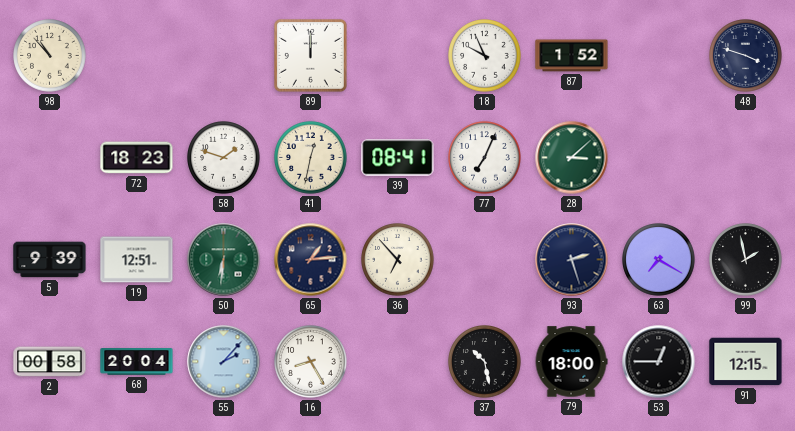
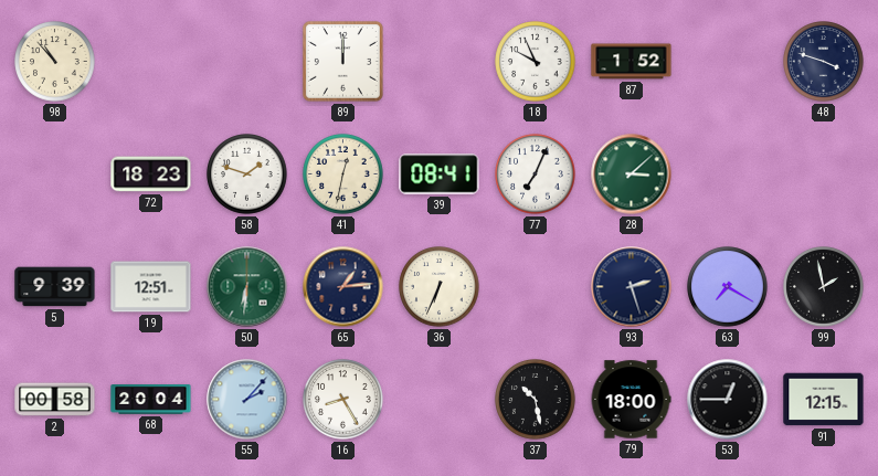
36: 6:53 -> 6:34
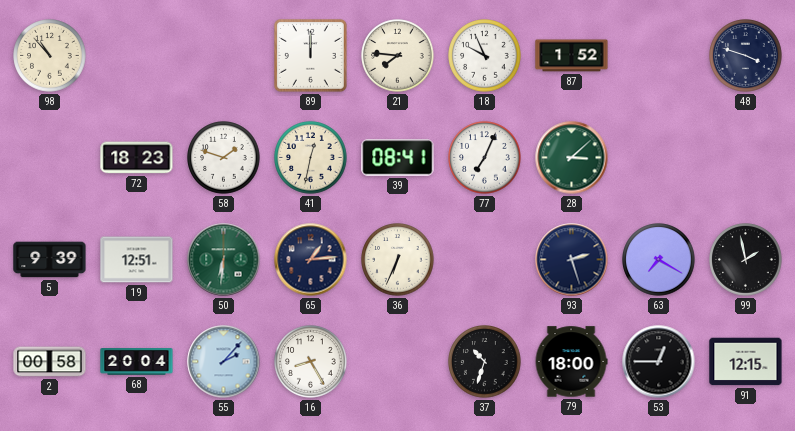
21: none -> 7:46
37: 10:28 -> 10:33
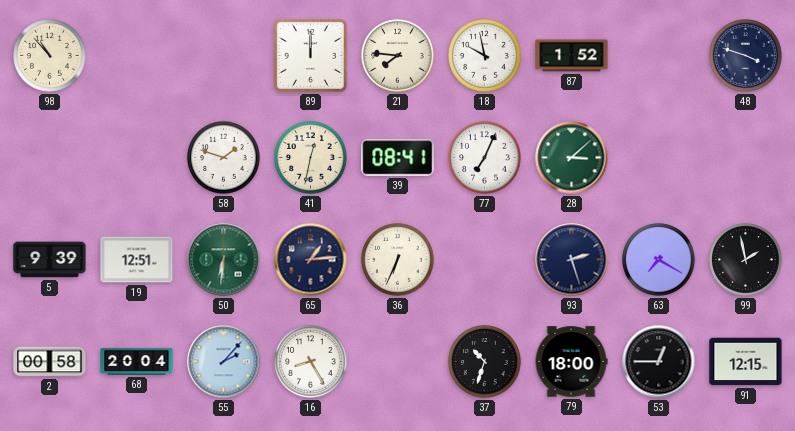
18: 9:56 -> 9:58
72: 18:23 -> none
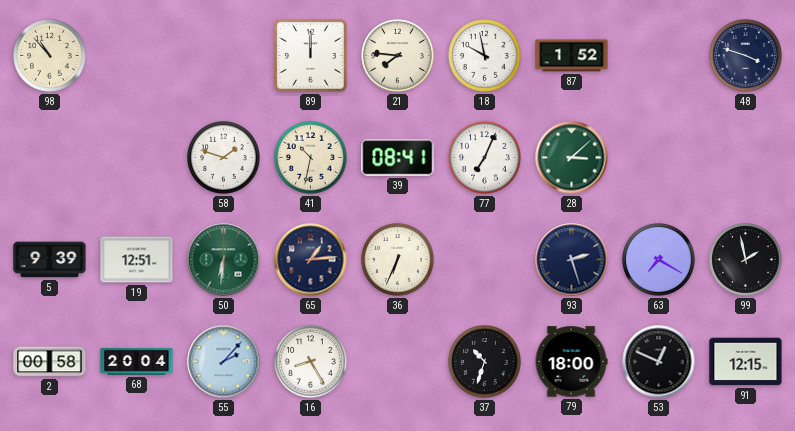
41: 12:32 -> 10:32
53: 12:45 -> 12:49
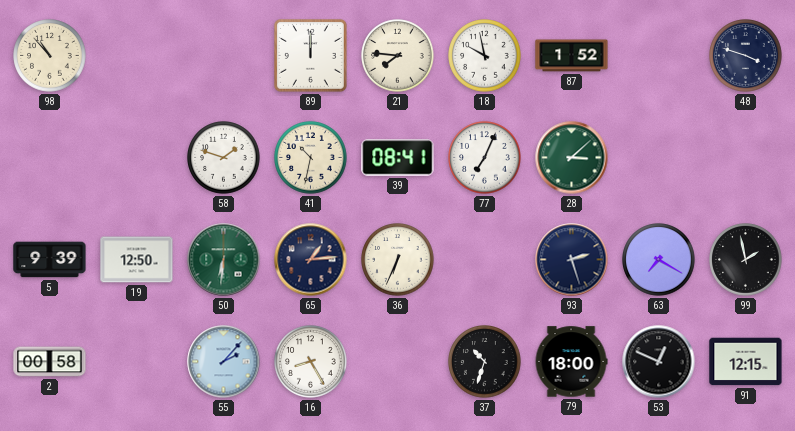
19: 12:51 -> 12:50
68: 20:04 -> none
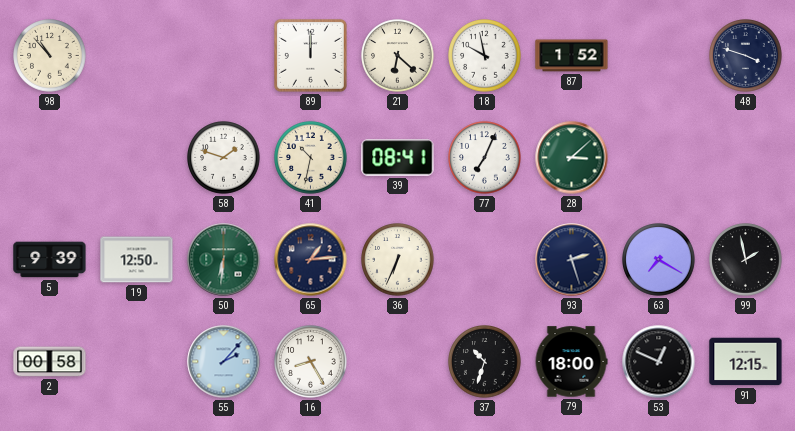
21: 7:46 -> 6:22
